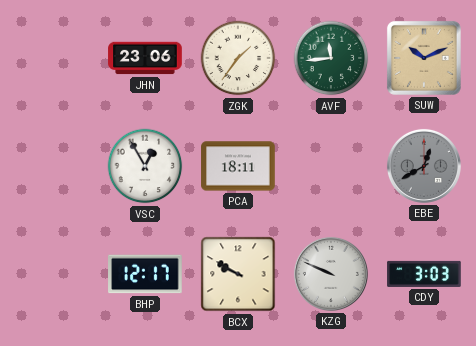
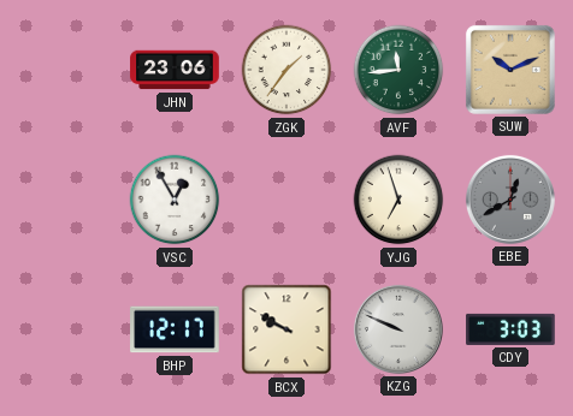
PCA: 18:11 -> none
YJG: none -> 6:57
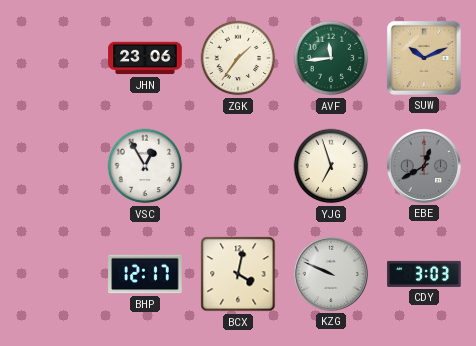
BCX: 9:50 -> 4:02
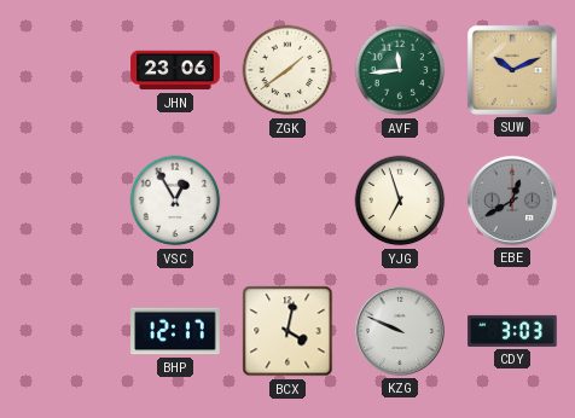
ZGK: 1:36 -> 1:39
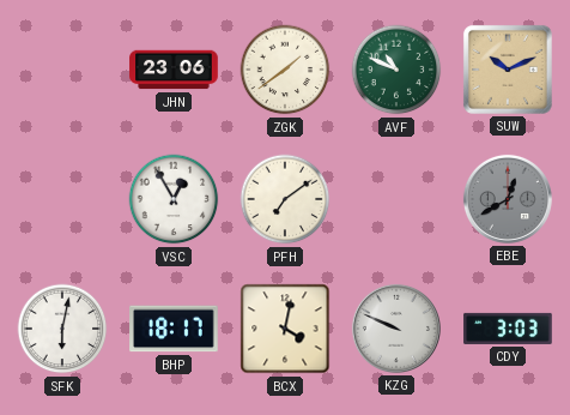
AVF: 11:44 -> 10:49
PFH: none -> 7:09
YJG: 6:57 -> none
SFK: none -> 6:02
BHP: 12:17 -> 18:17
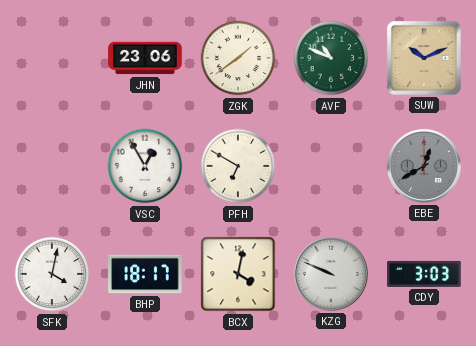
PFH: 7:09 -> 6:50
SFK: 6:02 -> 4:02
